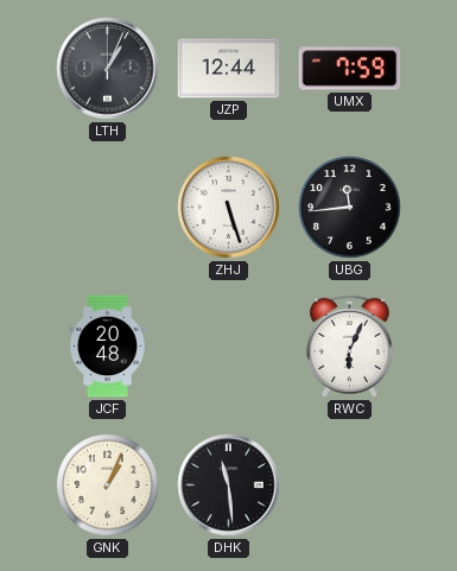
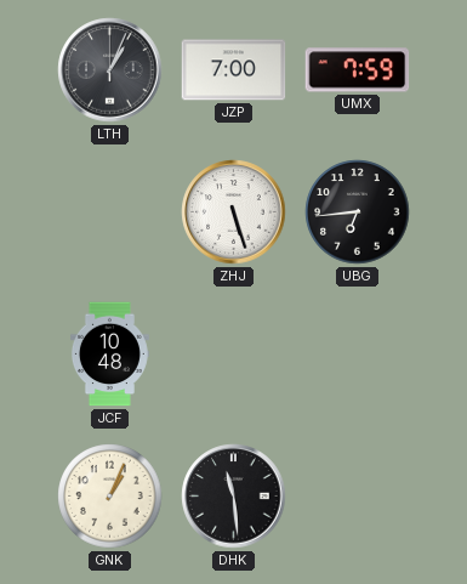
JZP: 12:44 -> 7:00
UBG: 11:44 -> 6:44
JCF: 20:48 -> 10:48
RWC: 6:04 -> none
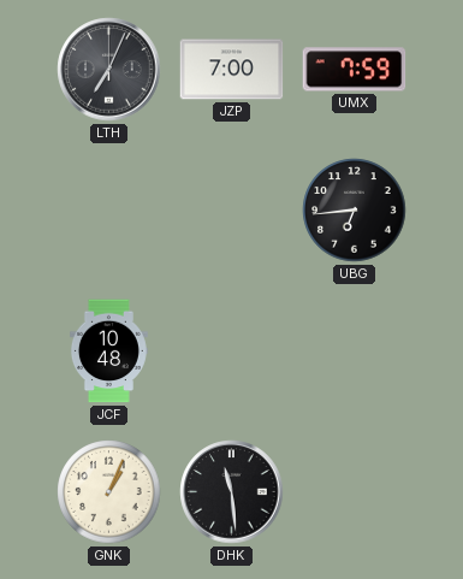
LTH: 1:04 -> 7:04
ZHJ: 5:27 -> none
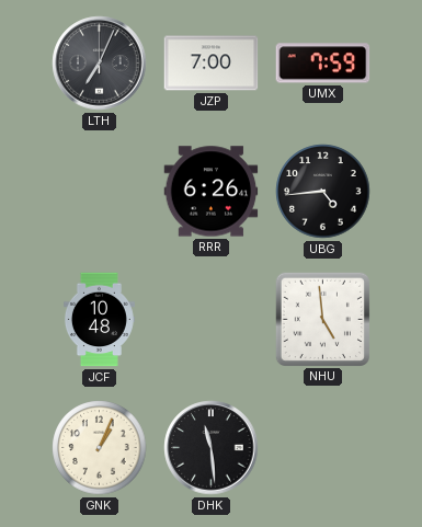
RRR: none -> 6:26
UBG: 6:44 -> 4:44
NHU: none -> 4:59
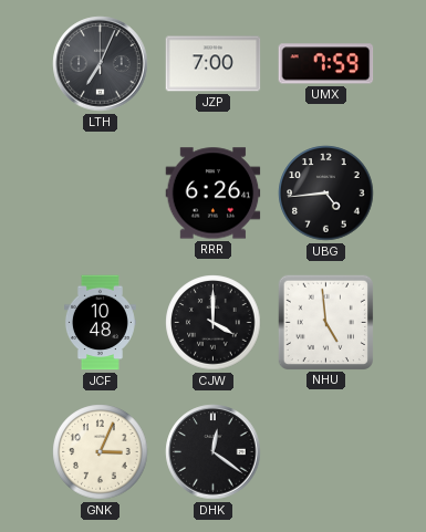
CJW: none -> 4:00
GNK: 1:04 -> 3:04
DHK: 11:29 -> 12:21
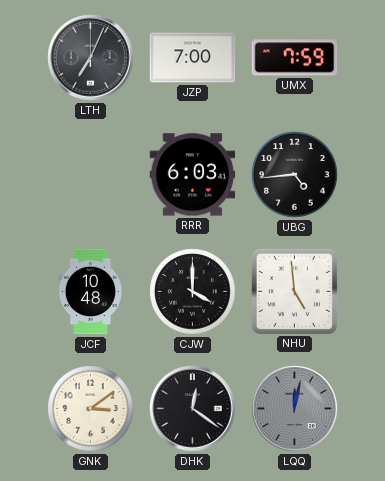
RRR: 6:26 -> 6:03
GNK: 3:04 -> 3:09
LQQ: none -> 12:02
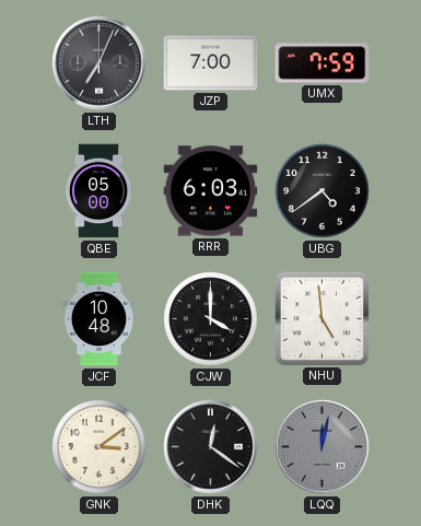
QBE: none -> 05:00
UBG: 4:44 -> 4:39
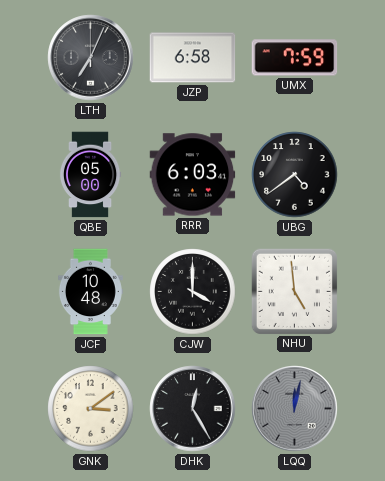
JZP: 7:00 -> 6:58
DHK: 12:21 -> 12:25
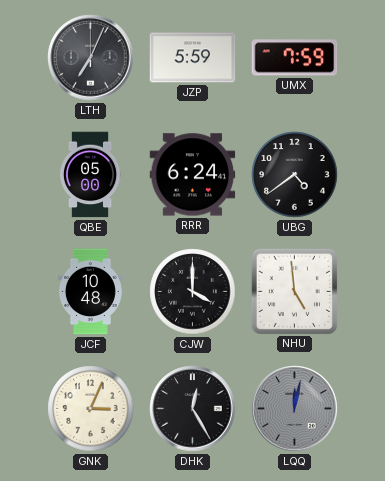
JZP: 6:58 -> 5:59
RRR: 6:03 -> 6:24
GNK: 3:09 -> 3:04
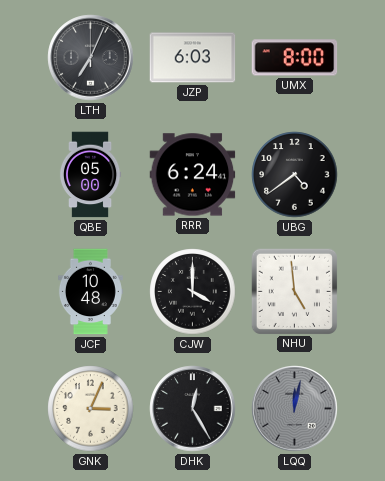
JZP: 5:59 -> 6:03
UMX: 7:59 -> 8:00
